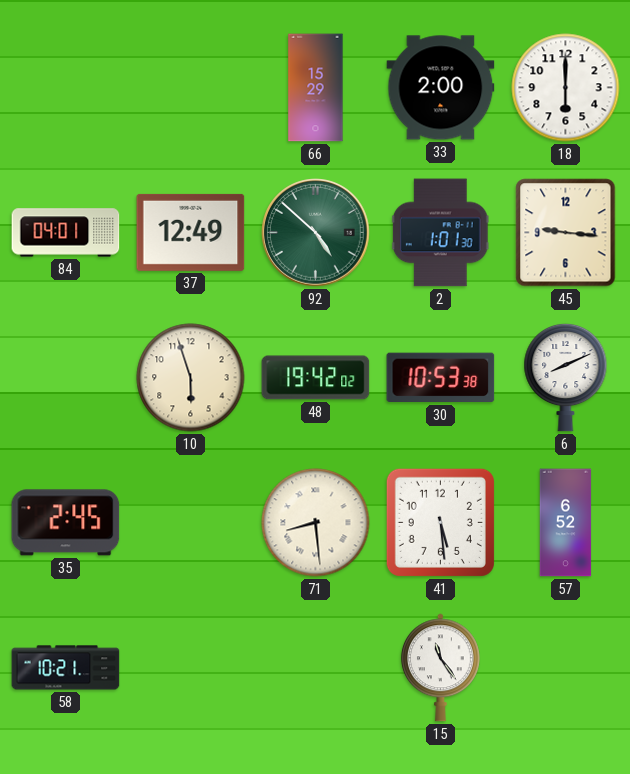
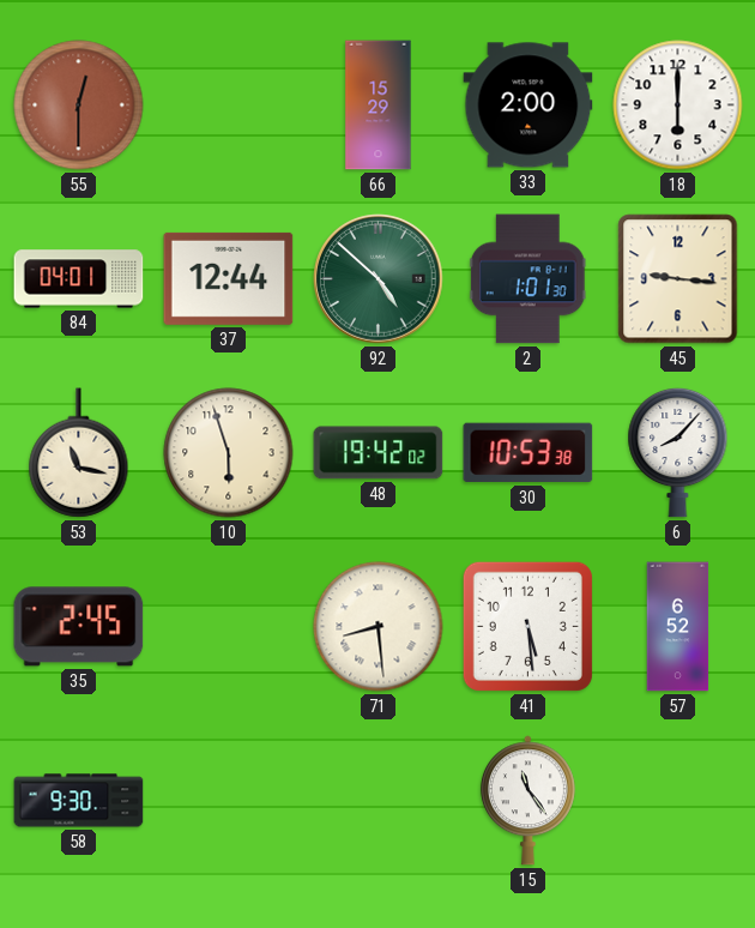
55: none -> 12:30
37: 12:49 -> 12:44
53: none -> 11:17
6: 8:11 -> 8:07
58: 10:21 -> 9:30
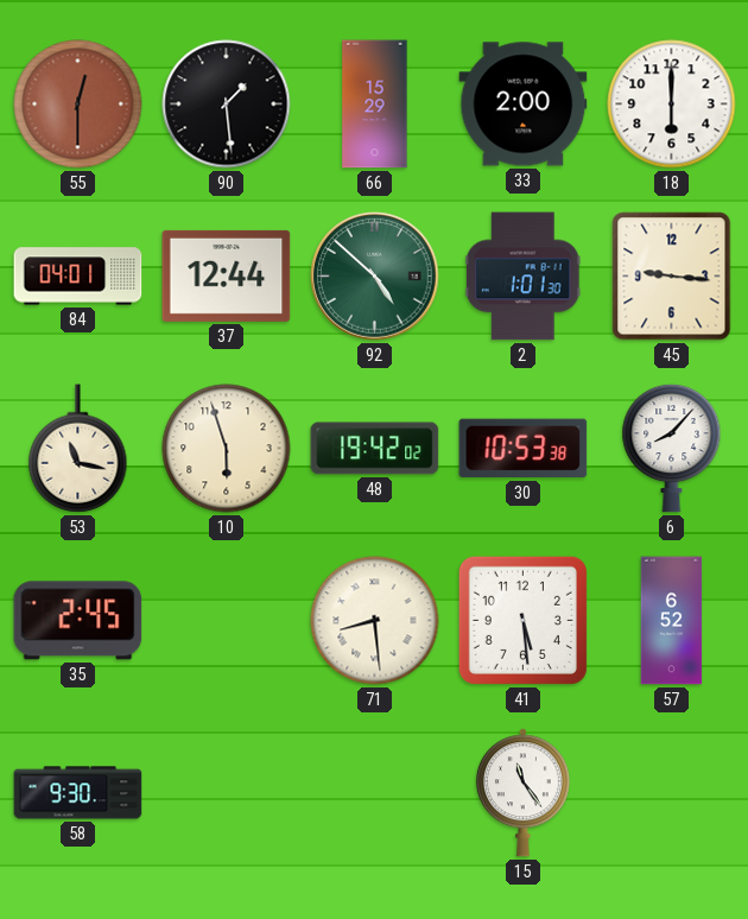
90: none -> 1:29
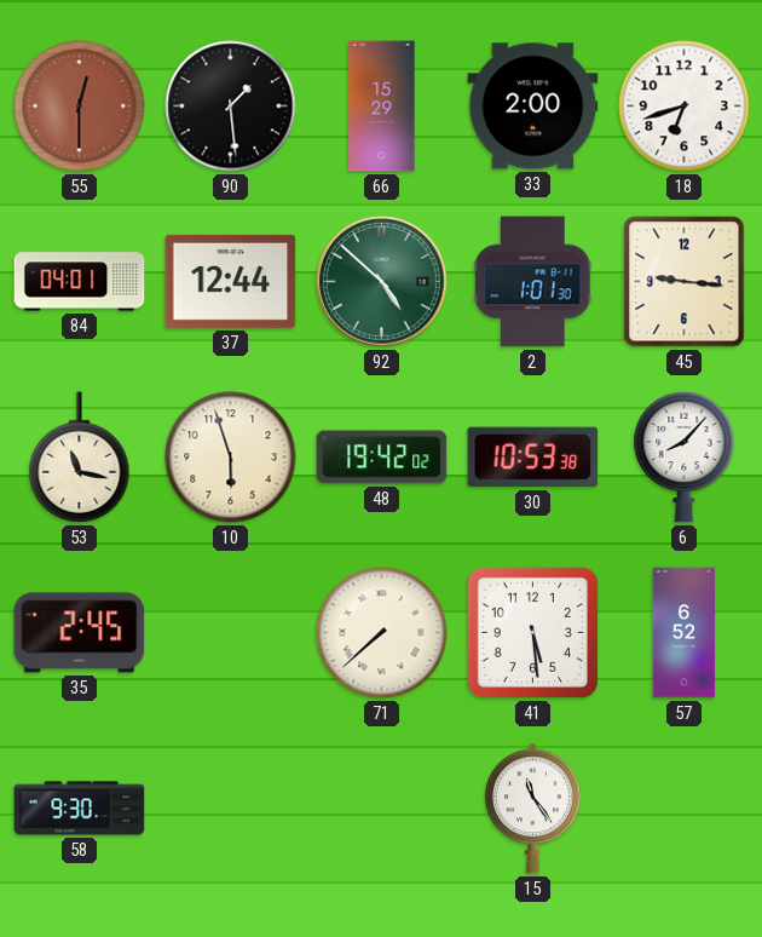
18: 6:00 -> 6:42
71: 8:29 -> 7:38
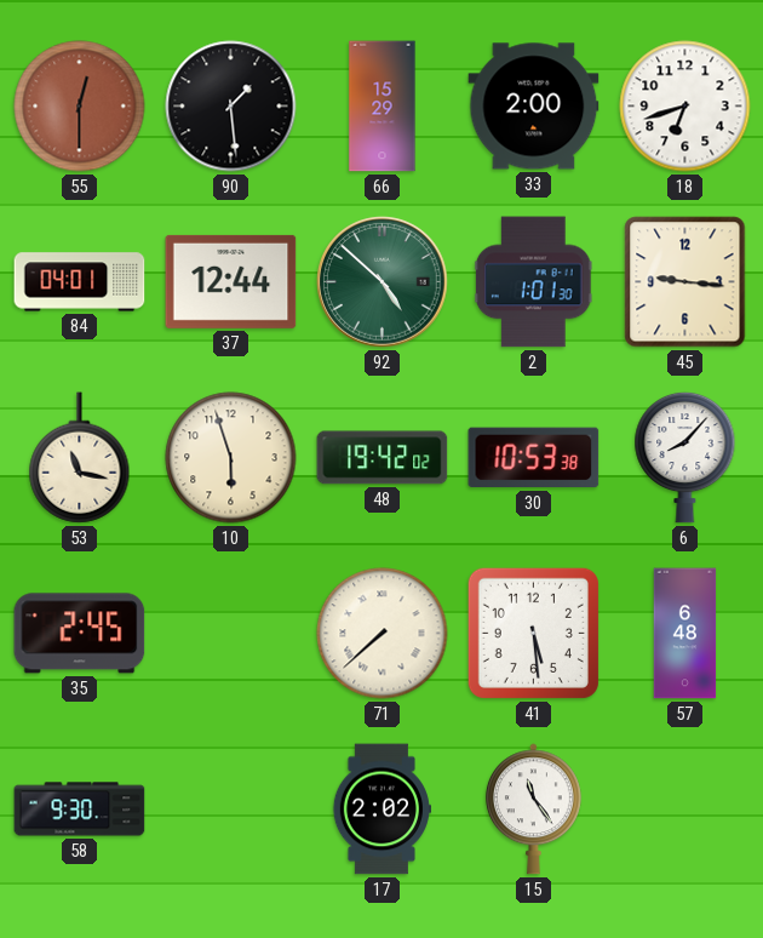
57: 6:52 -> 6:48
17: none -> 2:02
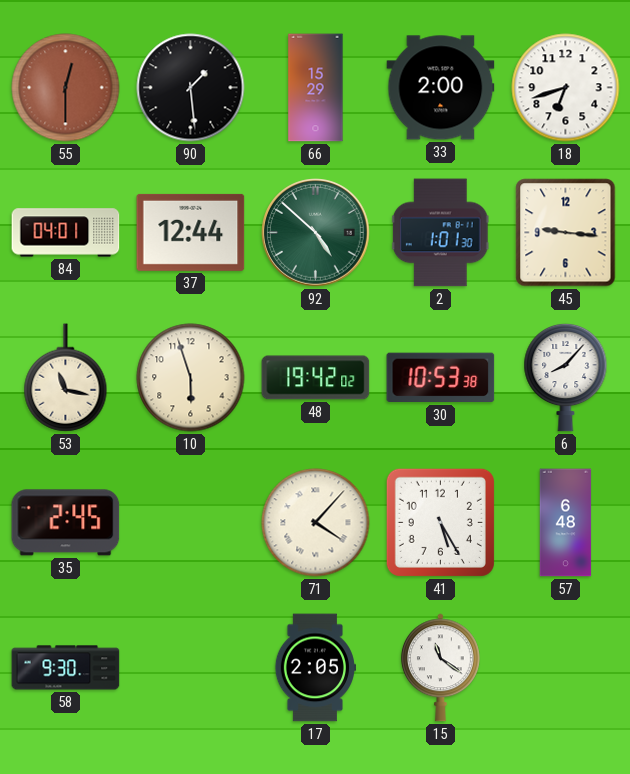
71: 7:38 -> 4:07
41: 5:29 -> 5:25
17: 2:02 -> 2:05
15: 11:24 -> 11:21
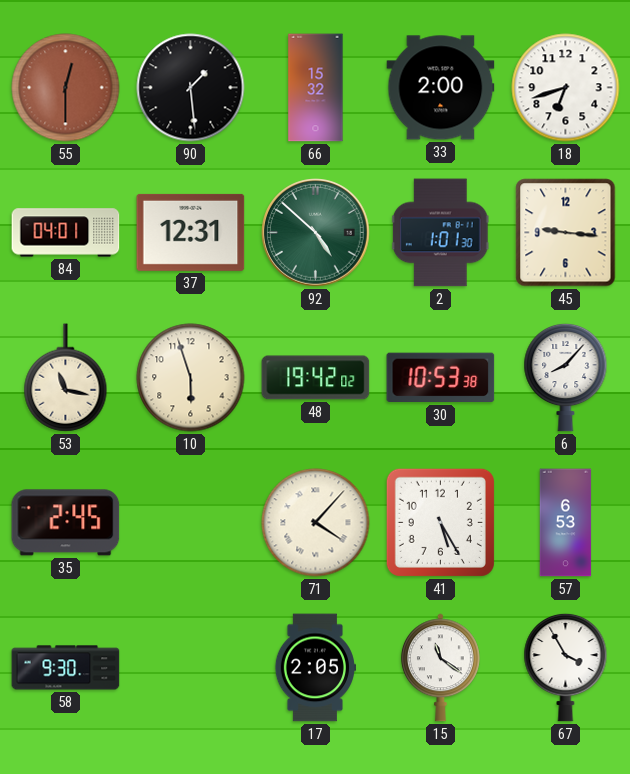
66: 15:29 -> 15:32
37: 12:44 -> 12:31
57: 6:48 -> 6:53
67: none -> 3:55
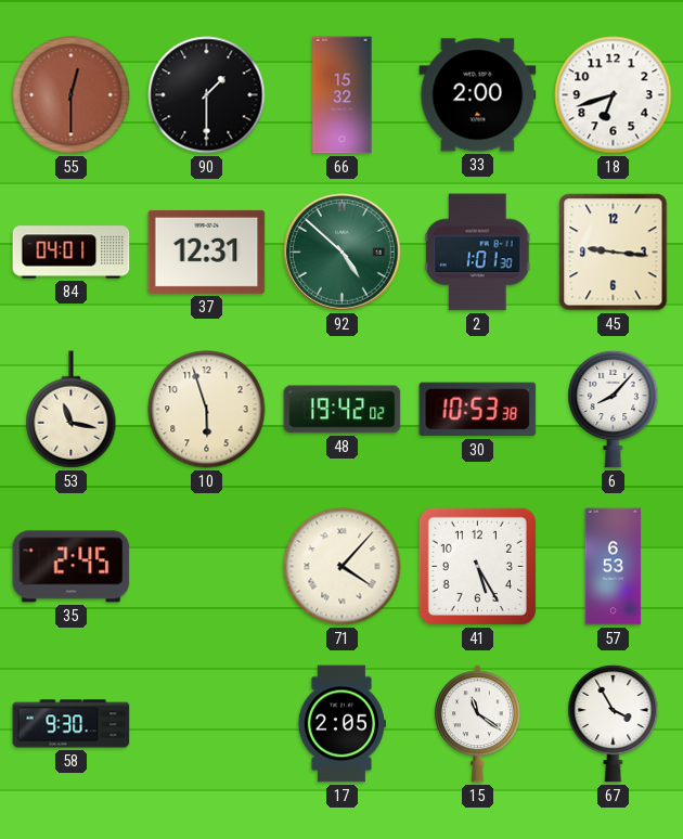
90: 1:29 -> 1:30
